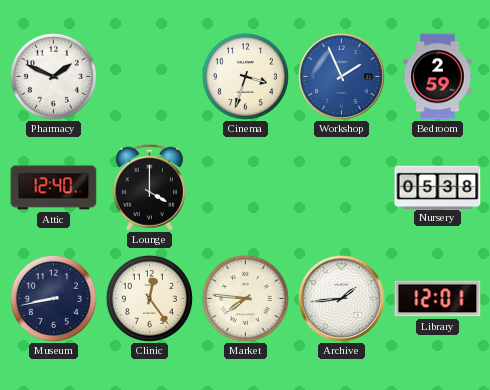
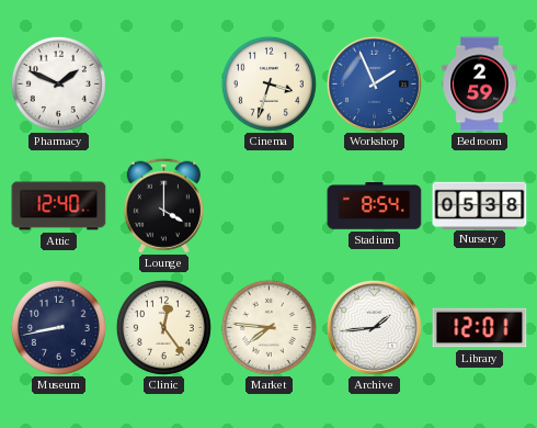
Stadium: none -> 8:54
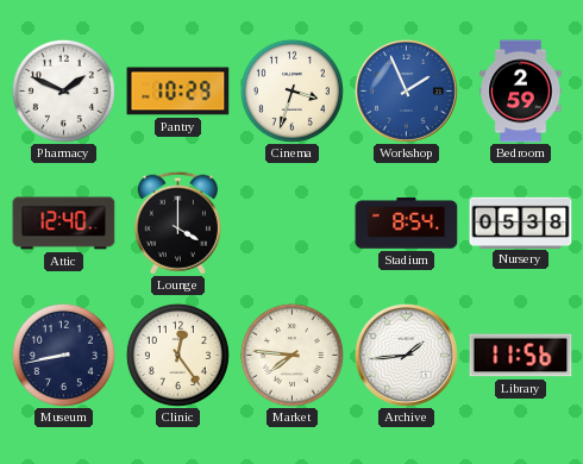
Pantry: none -> 10:29
Library: 12:01 -> 11:56
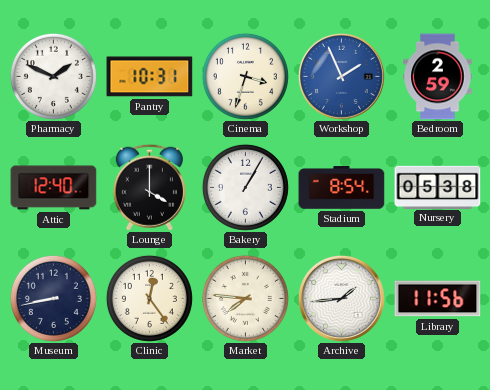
Pantry: 10:29 -> 10:31
Bakery: none -> 1:05
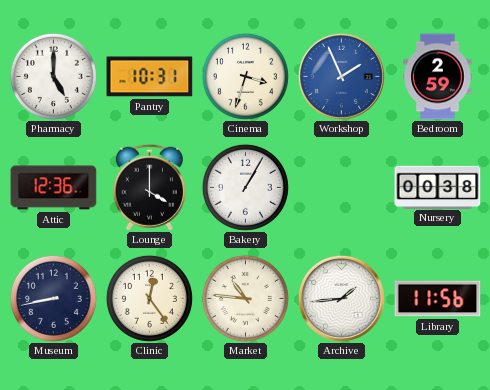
Pharmacy: 1:49 -> 5:00
Attic: 12:40 -> 12:36
Stadium: 8:54 -> none
Nursery: 05:38 -> 00:38
Market: 7:46 -> 10:46
